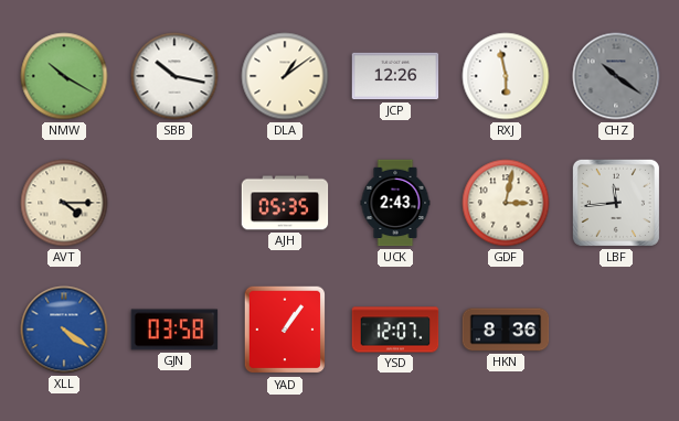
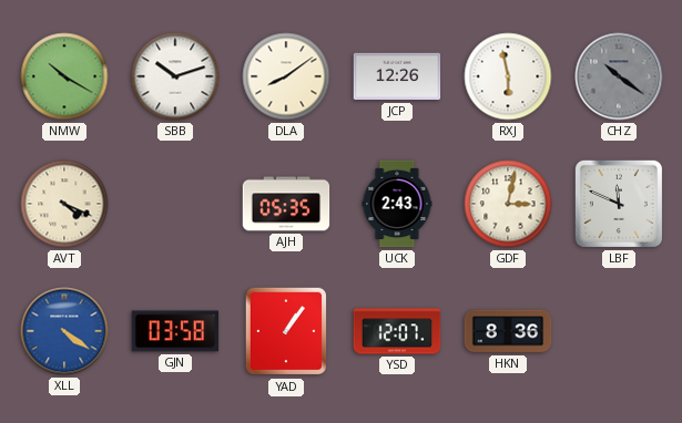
SBB: 10:17 -> 10:12
DLA: 1:09 -> 8:09
AVT: 4:15 -> 4:19
LBF: 11:44 -> 11:49
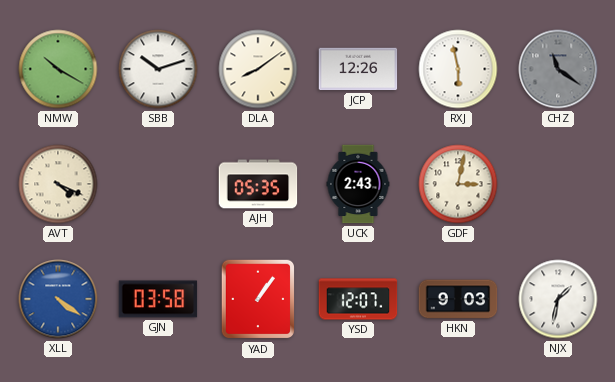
CHZ: 10:21 -> 11:21
LBF: 11:49 -> none
HKN: 8:36 -> 9:03
NJX: none -> 1:32
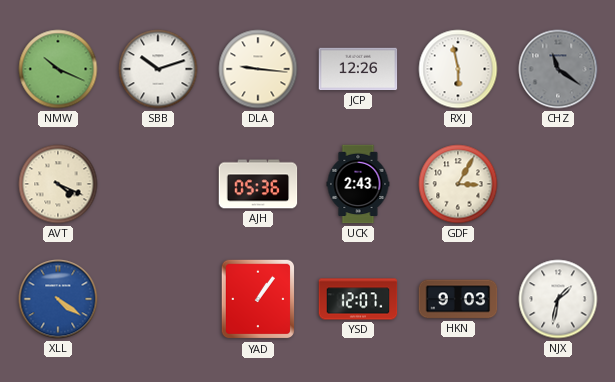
NMW: 10:20 -> 10:19
DLA: 8:09 -> 9:16
AJH: 05:35 -> 05:36
GDF: 3:02 -> 3:05
GJN: 03:58 -> none
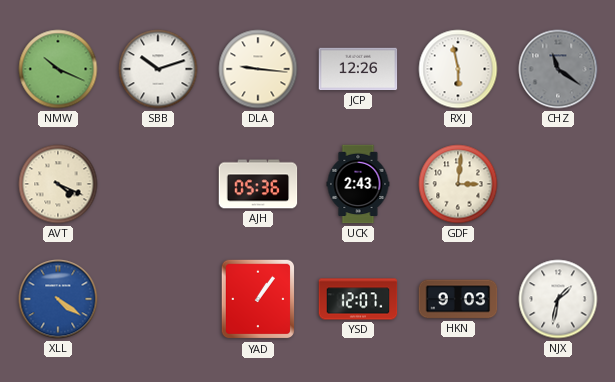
GDF: 3:05 -> 3:01
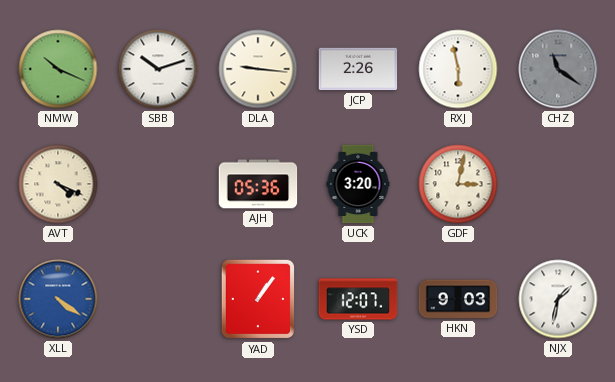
JCP: 12:26 -> 2:26
UCK: 2:43 -> 3:20
GDF: 3:01 -> 3:02
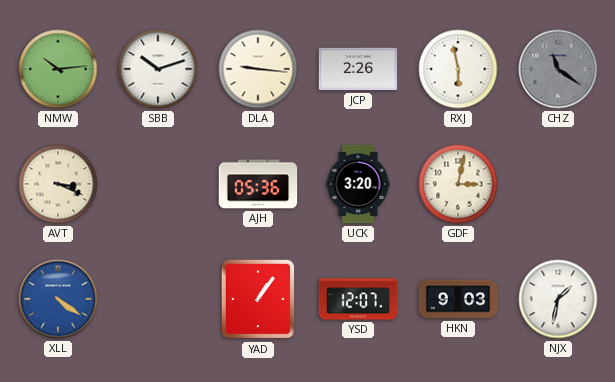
NMW: 10:19 -> 10:14
AVT: 4:19 -> 3:19
